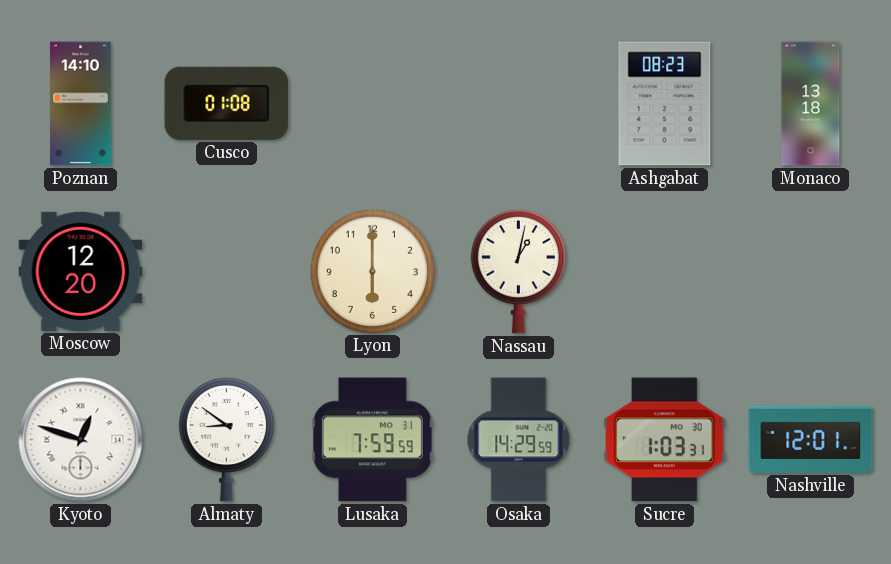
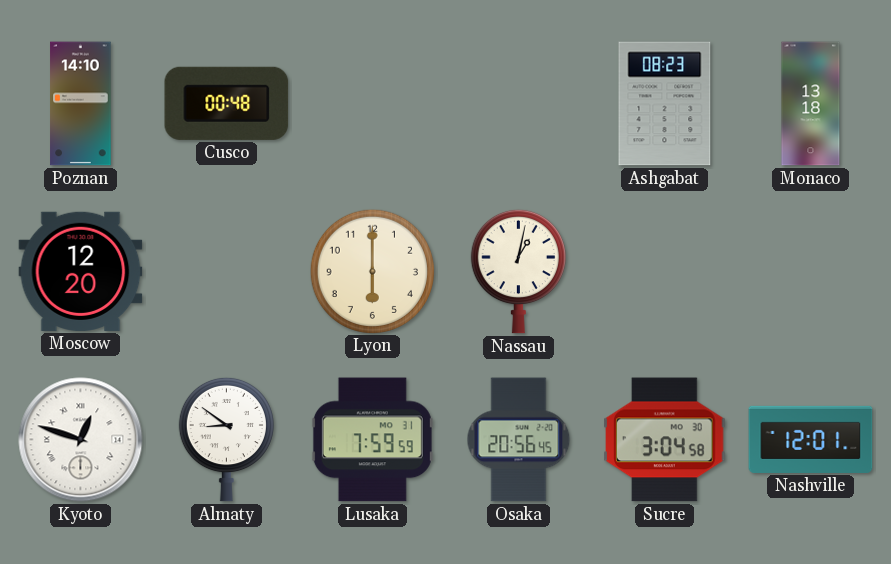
Cusco: 01:08 -> 00:48
Osaka: 14:29 -> 20:56
Sucre: 1:03 -> 3:04
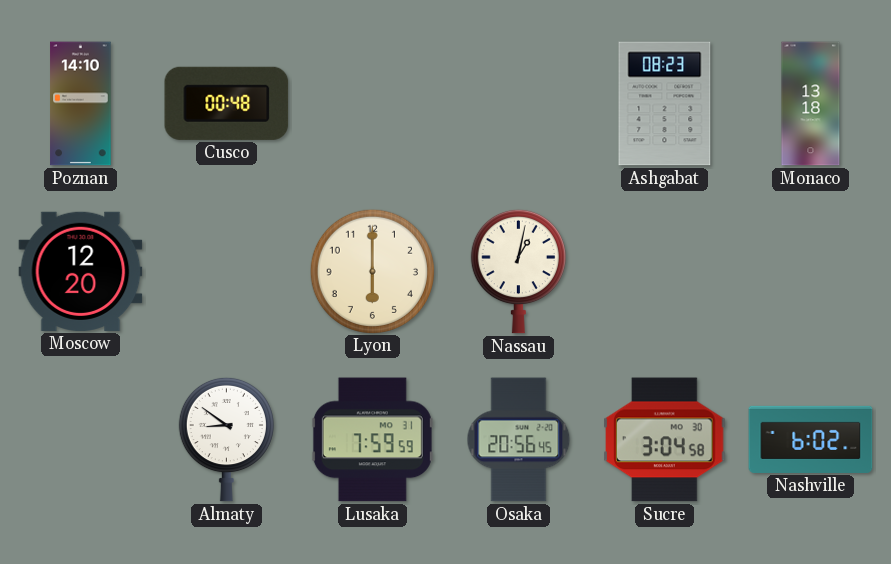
Kyoto: 12:48 -> none
Nashville: 12:01 -> 6:02
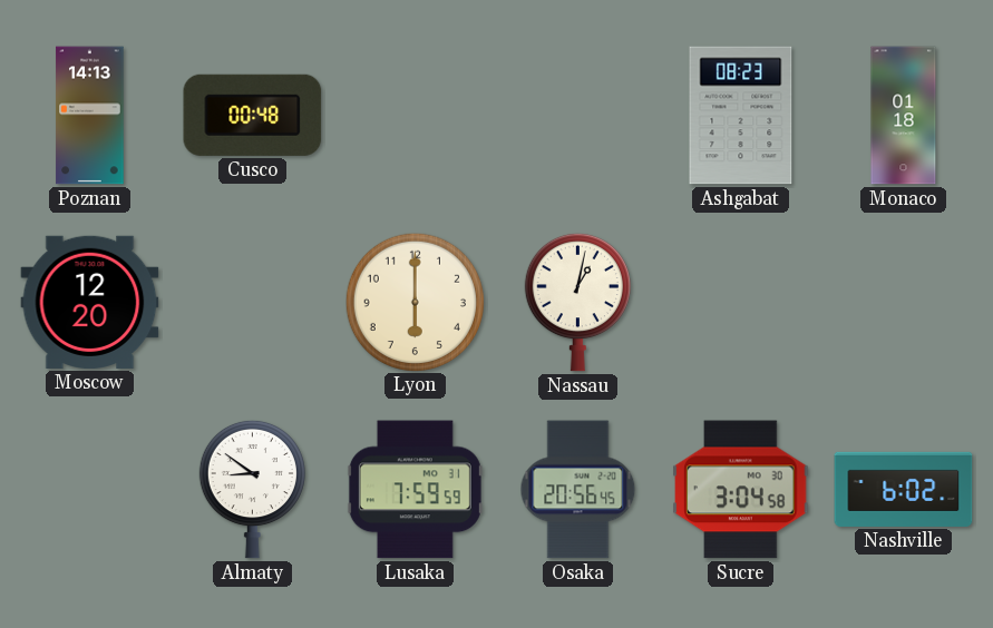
Poznan: 14:10 -> 14:13
Monaco: 13:18 -> 01:18
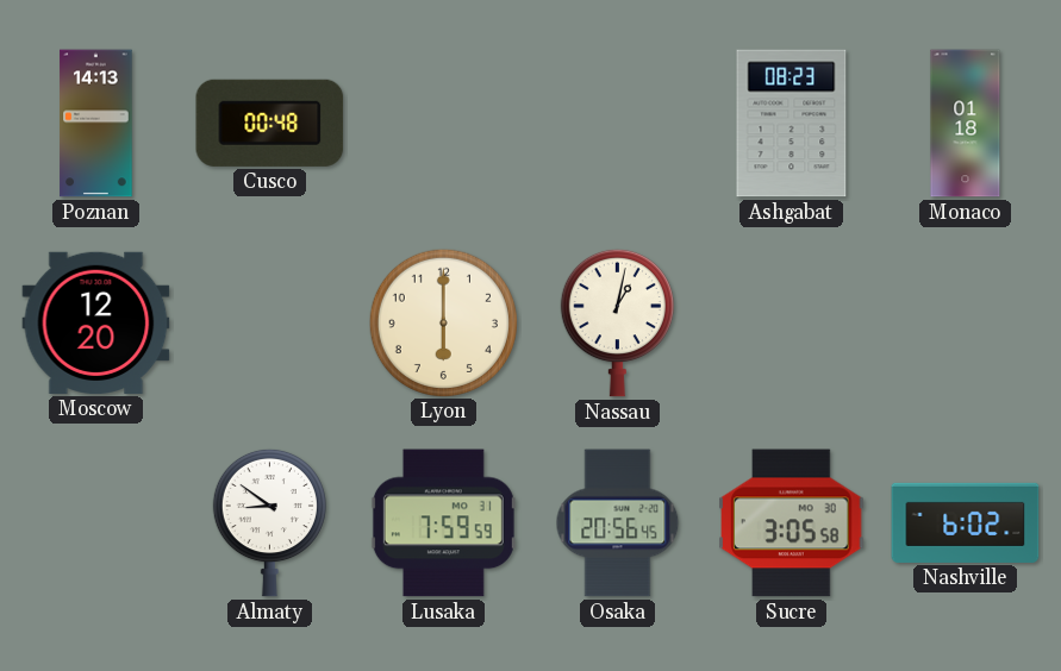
Sucre: 3:04 -> 3:05
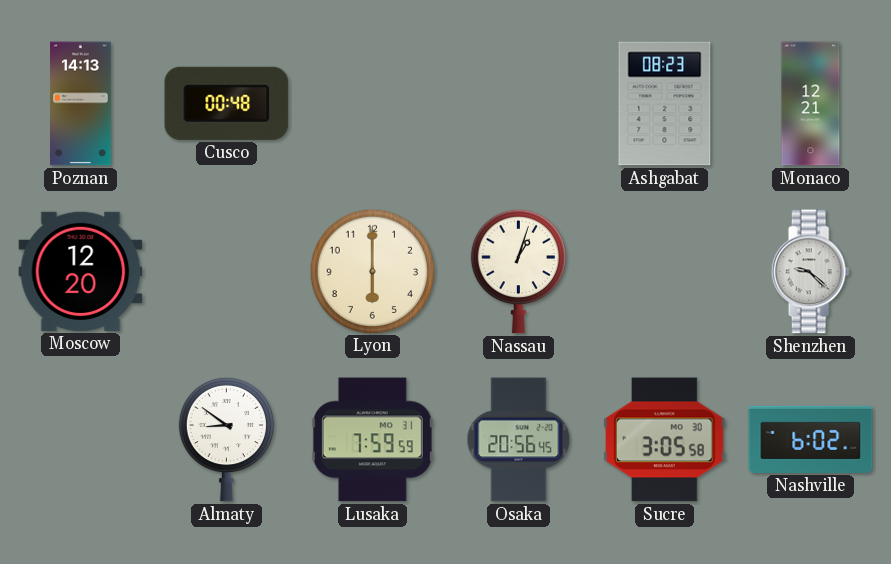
Monaco: 01:18 -> 12:21
Nassau: 1:02 -> 1:03
Shenzhen: none -> 9:22
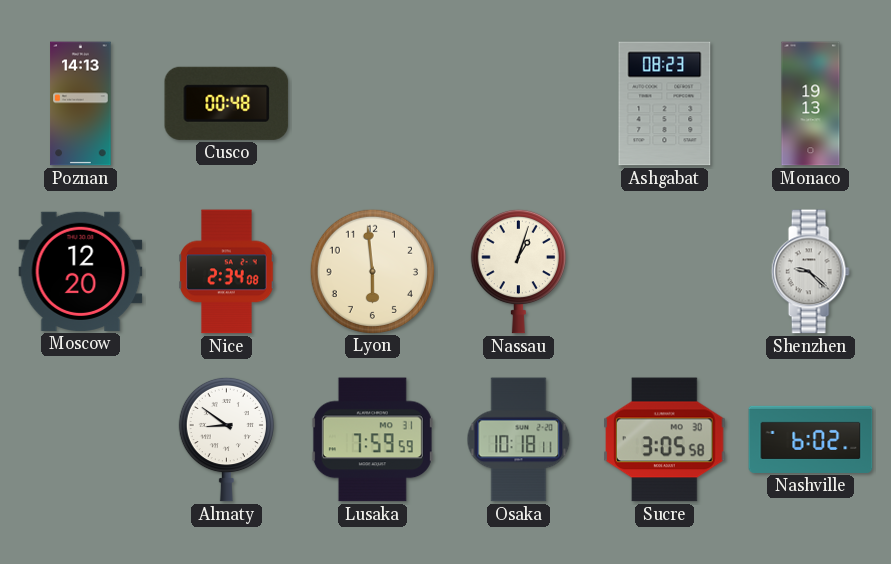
Monaco: 12:21 -> 19:13
Nice: none -> 2:34
Lyon: 6:00 -> 5:59
Osaka: 20:56 -> 10:18
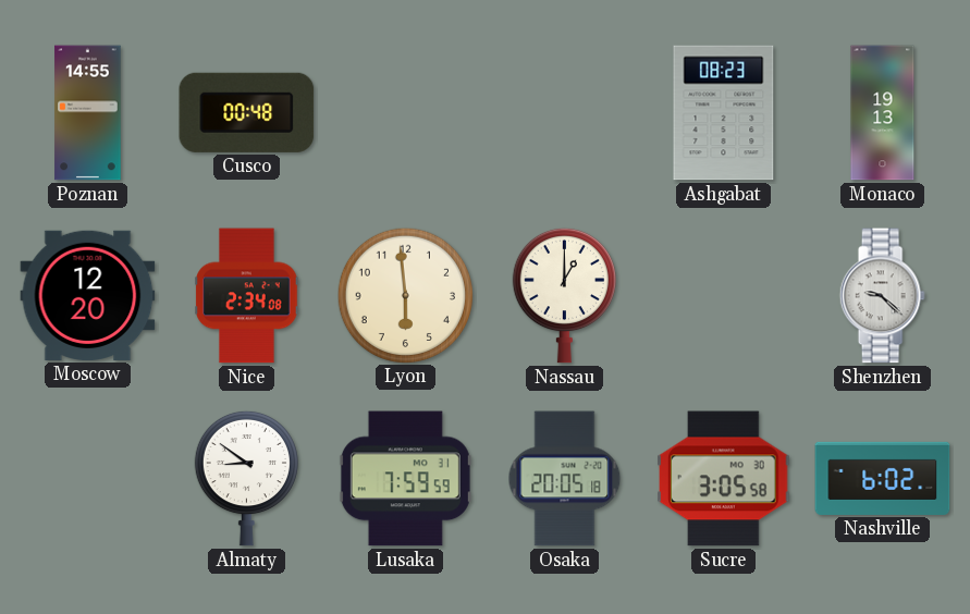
Poznan: 14:13 -> 14:55
Nassau: 1:03 -> 1:00
Osaka: 10:18 -> 20:05
